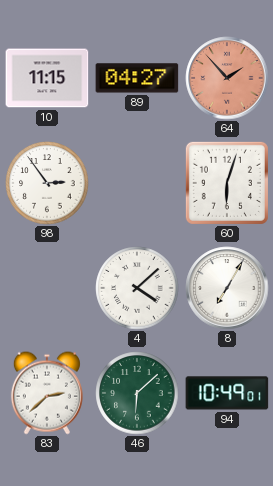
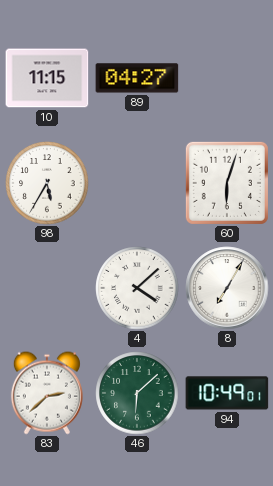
64: 1:53 -> none
98: 2:54 -> 5:35
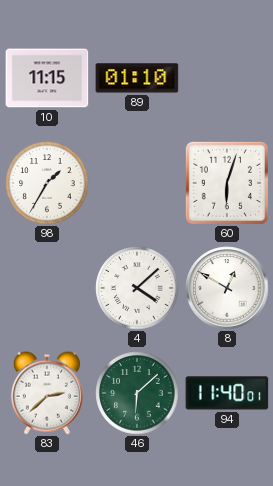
89: 04:27 -> 01:10
98: 5:35 -> 1:35
8: 7:05 -> 12:50
94: 10:49 -> 11:40
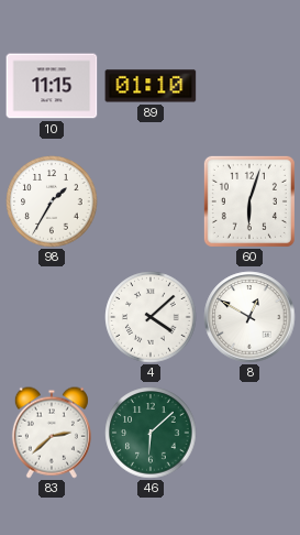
94: 11:40 -> none
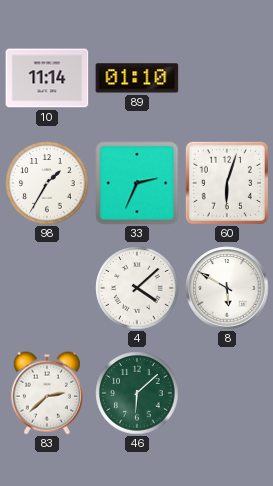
10: 11:15 -> 11:14
33: none -> 2:34
8: 12:50 -> 5:50
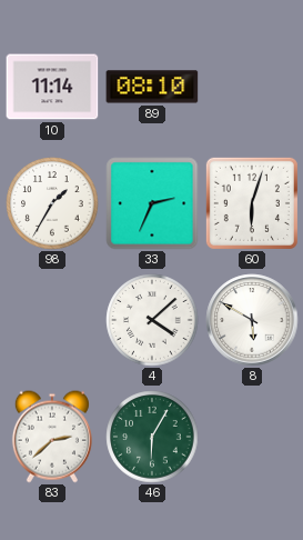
89: 01:10 -> 08:10
46: 6:08 -> 6:05
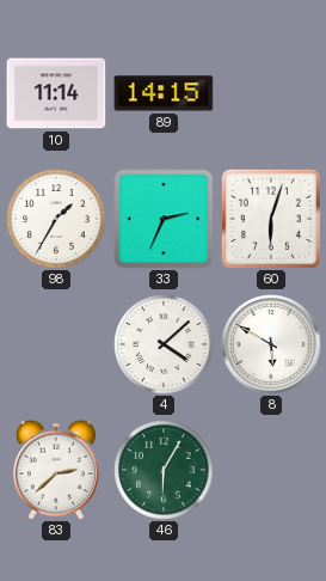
89: 08:10 -> 14:15
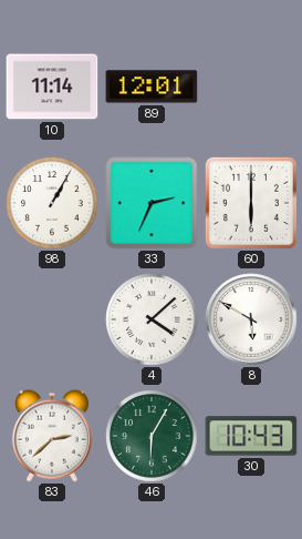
89: 14:15 -> 12:01
98: 1:35 -> 1:05
60: 6:03 -> 6:00
30: none -> 10:43
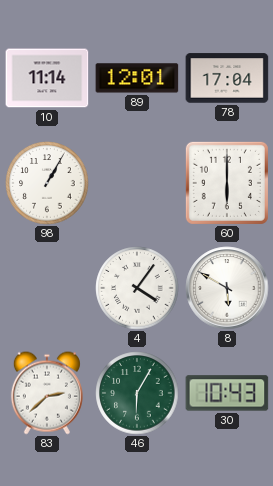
78: none -> 17:04
33: 2:34 -> none
4: 4:08 -> 4:06
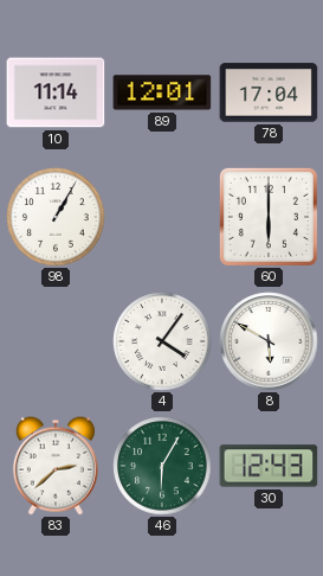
30: 10:43 -> 12:43
